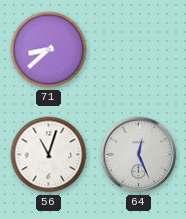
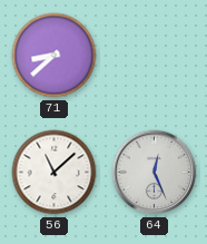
56: 11:03 -> 11:08
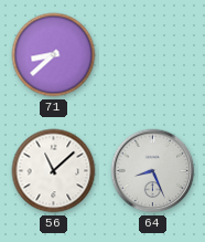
64: 12:26 -> 8:26
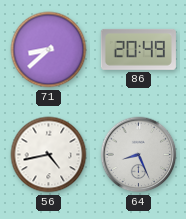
86: none -> 20:49
56: 11:08 -> 4:43
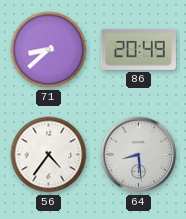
56: 4:43 -> 4:36
64: 8:26 -> 8:29
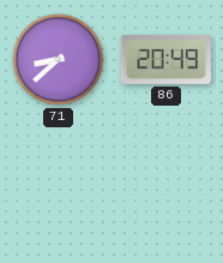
56: 4:36 -> none
64: 8:29 -> none
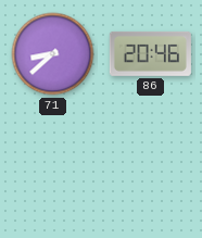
86: 20:49 -> 20:46
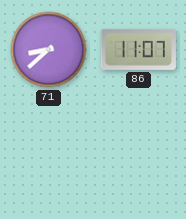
86: 20:46 -> 11:07
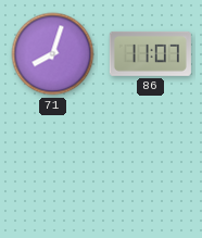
71: 8:38 -> 8:03
